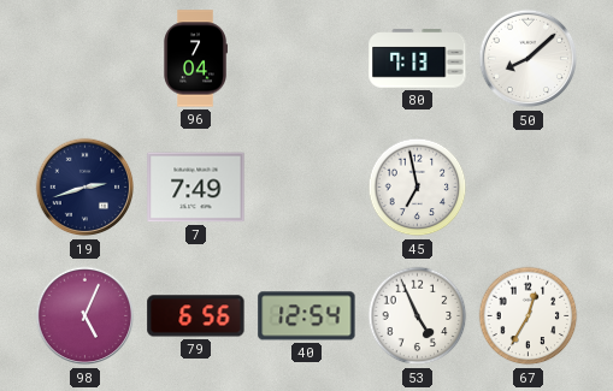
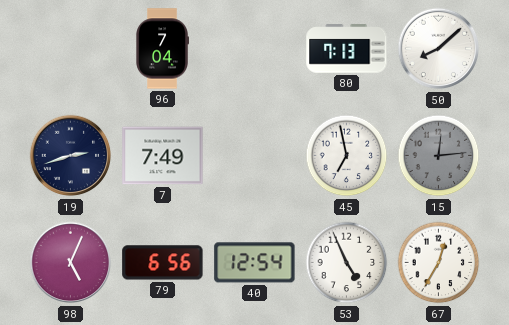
15: none -> 12:14
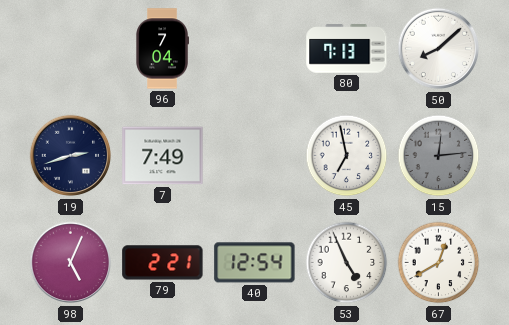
79: 6:56 -> 2:21
67: 12:35 -> 12:40
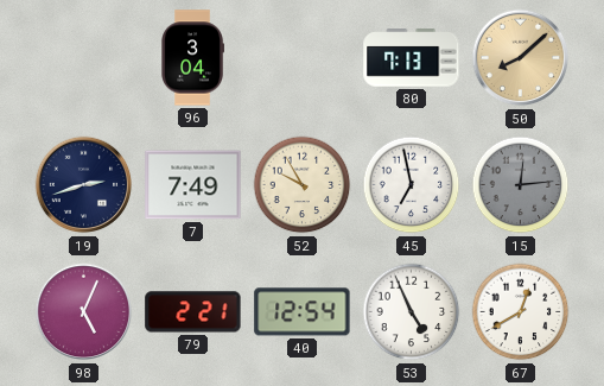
96: 7:04 -> 3:04
50 dial: white -> champagne
52: none -> 9:55
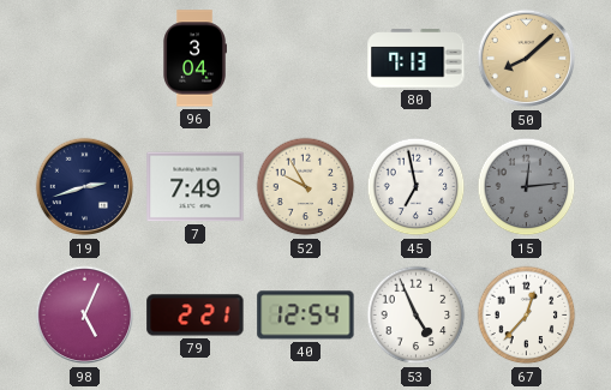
67: 12:40 -> 12:37
